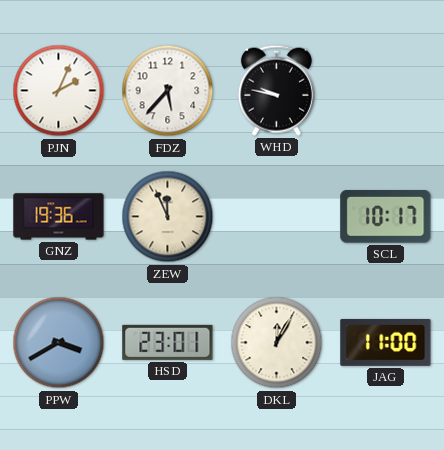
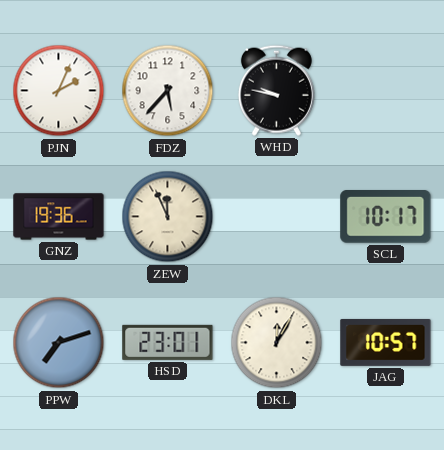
PPW: 3:40 -> 7:12
JAG: 11:00 -> 10:57
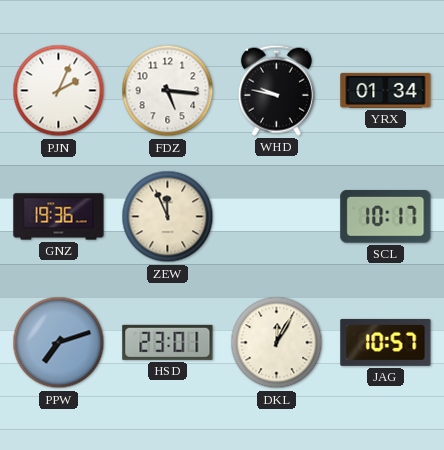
FDZ: 5:37 -> 5:16
YRX: none -> 01:34
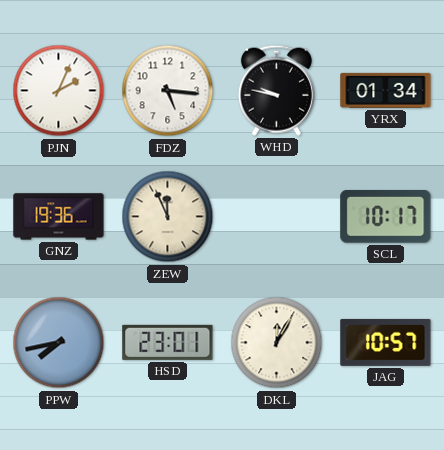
PPW: 7:12 -> 7:43
